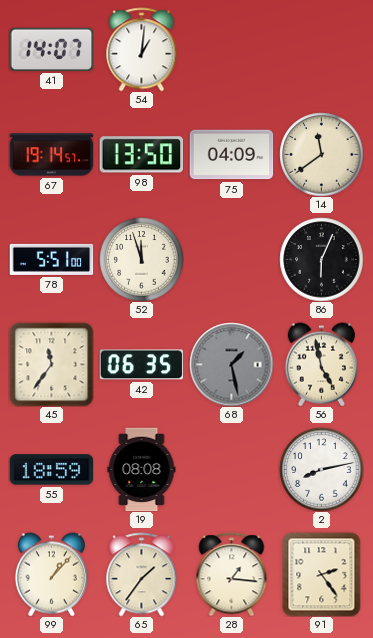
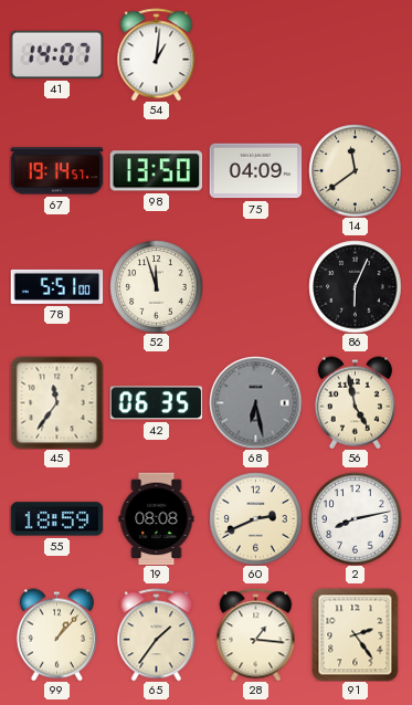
68: 1:28 -> 6:28
60: none -> 2:41
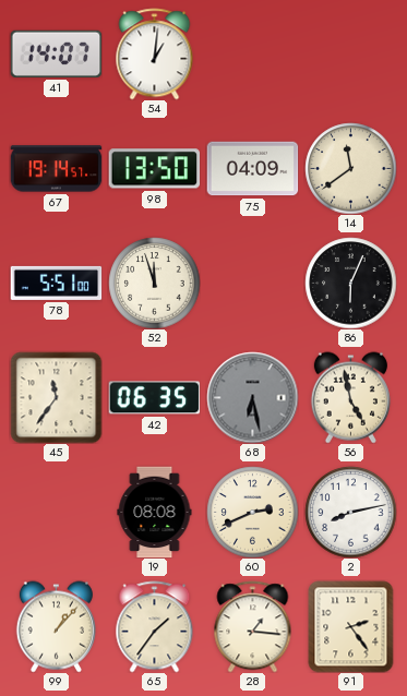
55: 18:59 -> none
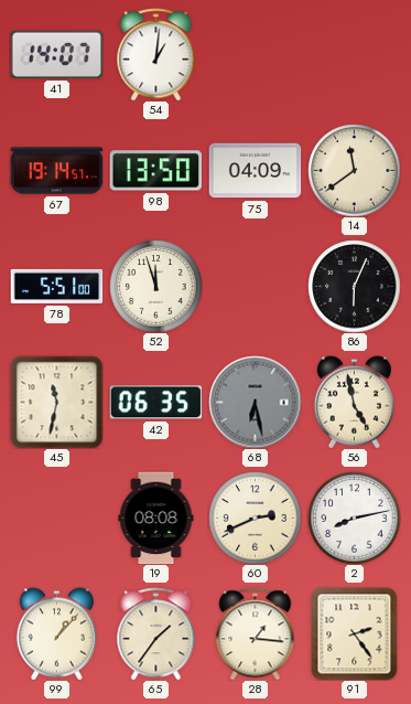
45: 11:36 -> 11:32
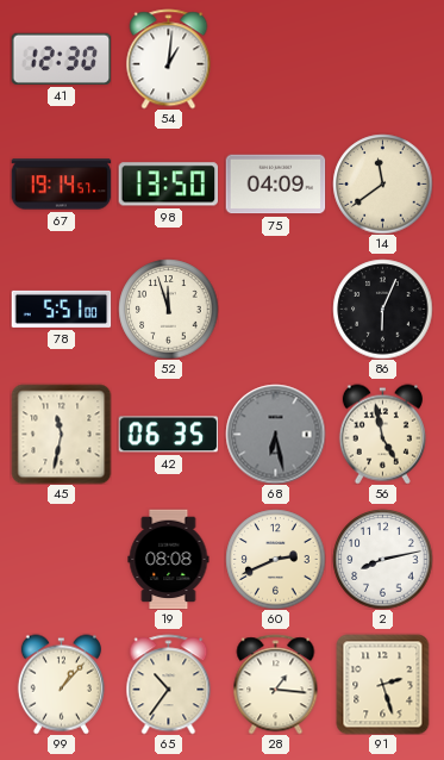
41: 14:07 -> 12:30
65: 1:36 -> 10:36
91: 2:24 -> 2:27
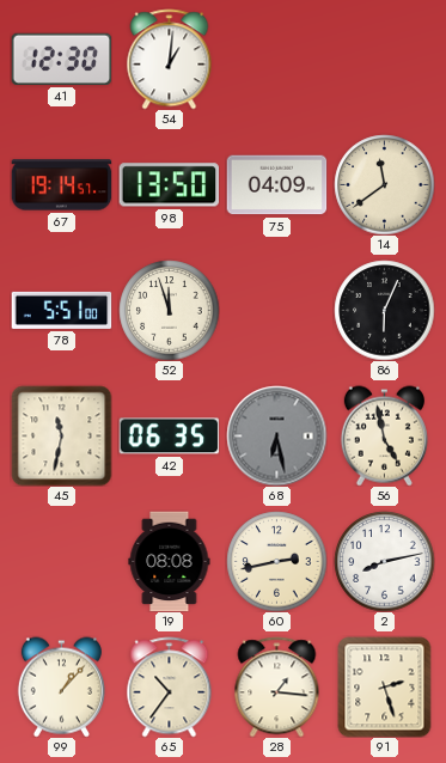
60: 2:41 -> 2:43
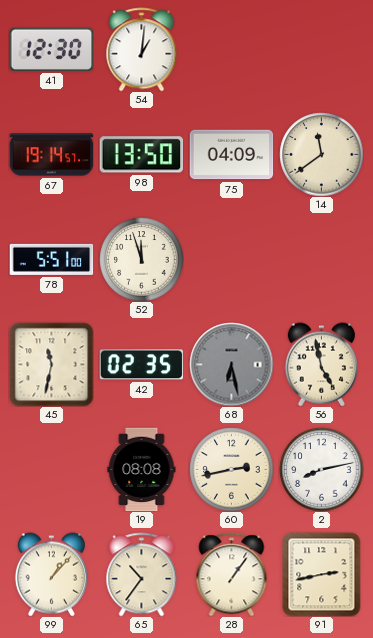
86: 6:04 -> none
42: 06:35 -> 02:35
28: 1:16 -> 1:06
91: 2:27 -> 2:43
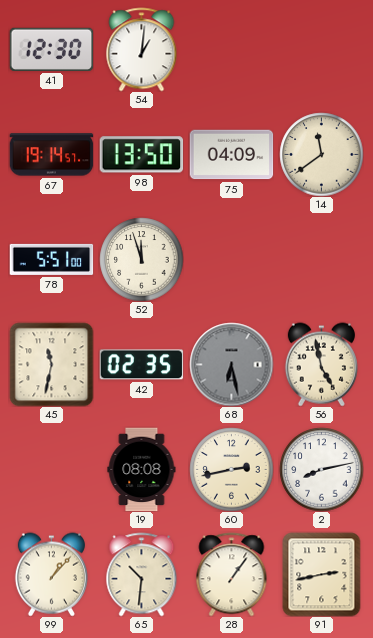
65: 10:36 -> 10:31
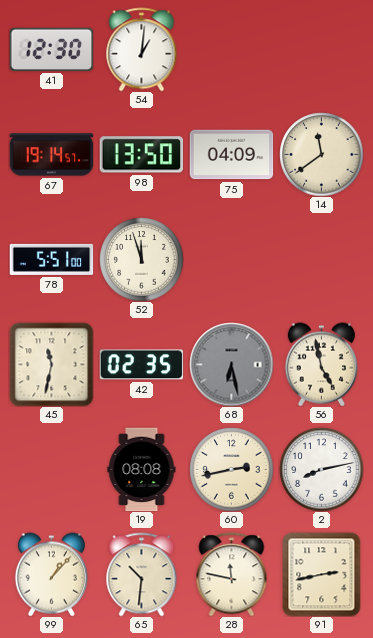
28: 1:06 -> 11:47
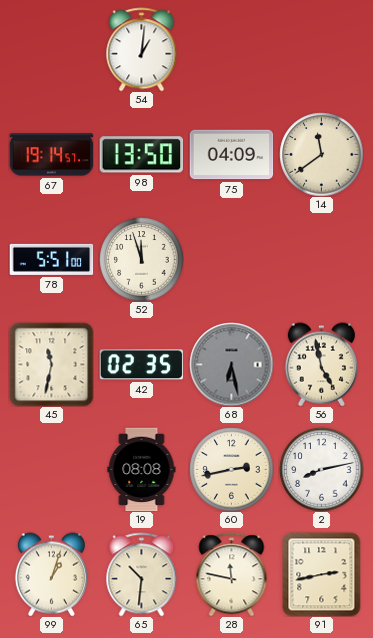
41: 12:30 -> none
99: 1:07 -> 1:03
